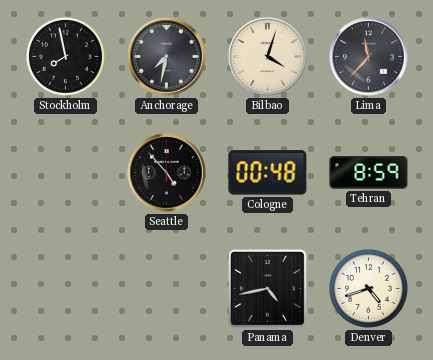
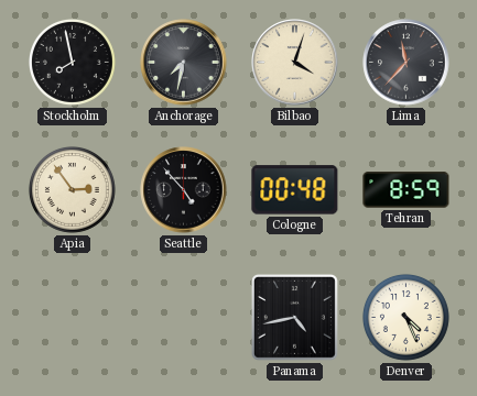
Apia: none -> 2:54
Denver: 4:42 -> 4:26
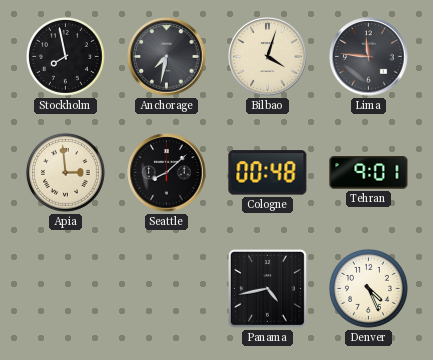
Lima: 11:37 -> 11:46
Apia: 2:54 -> 2:59
Seattle: 4:53 -> 8:08
Tehran: 8:59 -> 9:01
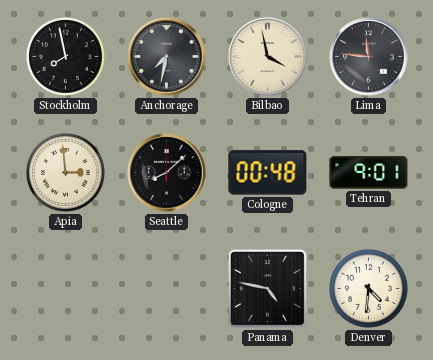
Bilbao: 4:03 -> 3:58
Panama: 4:43 -> 4:47
Denver: 4:26 -> 4:31
